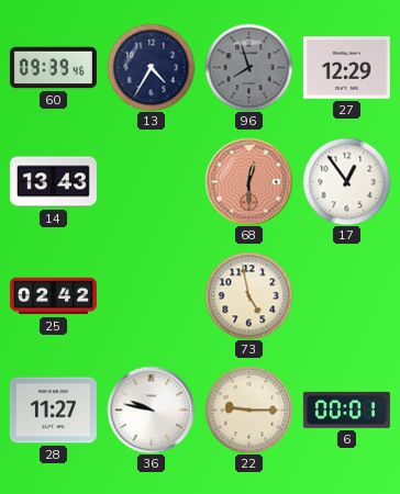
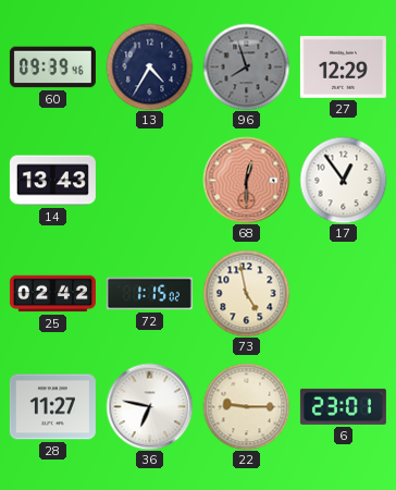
72: none -> 1:15
36: 9:47 -> 6:47
6: 00:01 -> 23:01
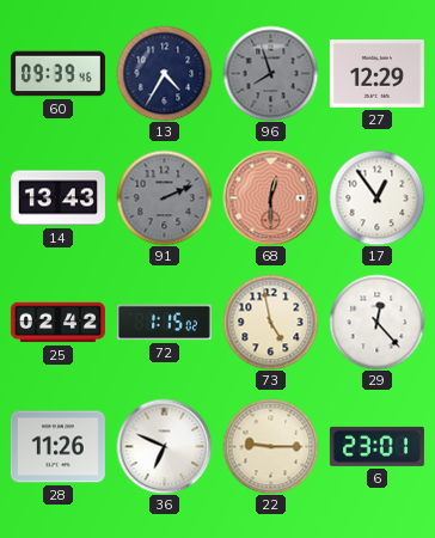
91: none -> 2:11
29: none -> 12:23
28: 11:27 -> 11:26
36: 6:47 -> 6:49
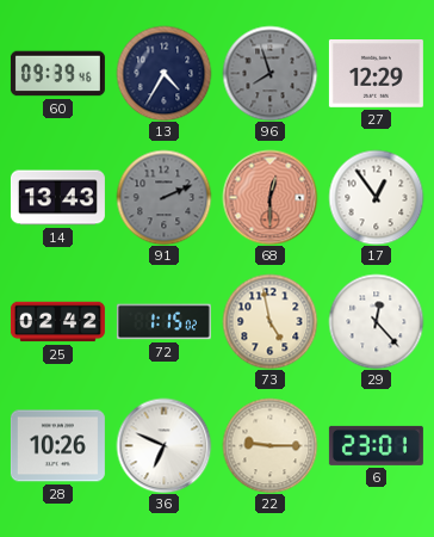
28: 11:26 -> 10:26
